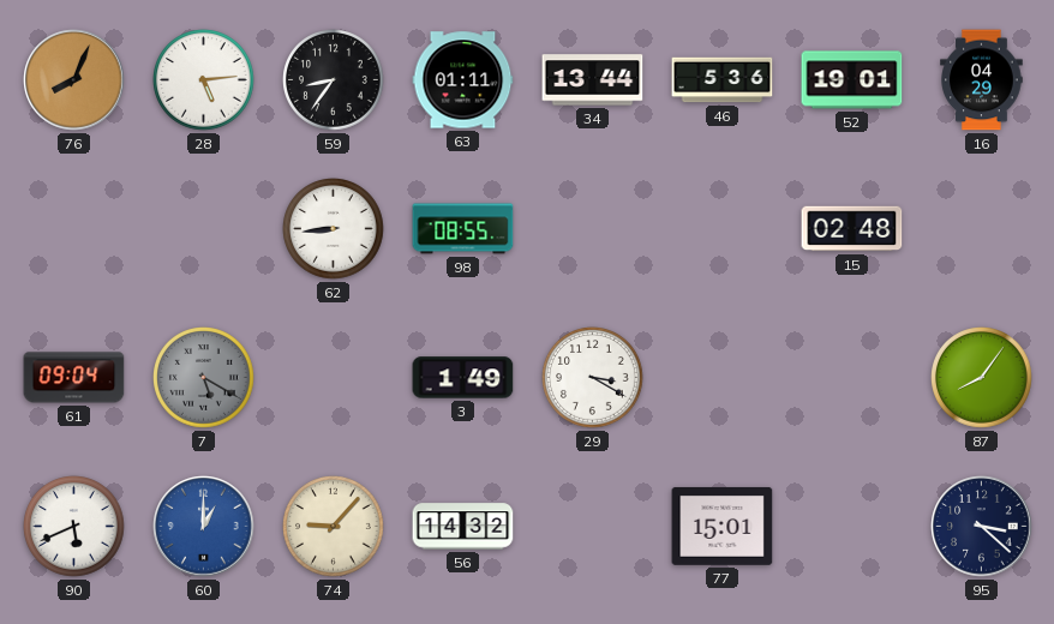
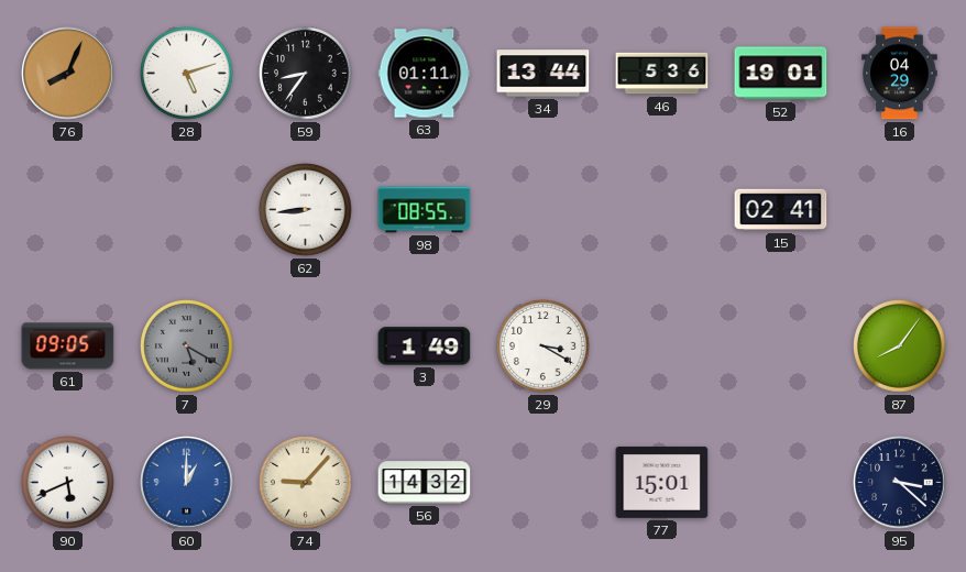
28: 5:14 -> 5:12
15: 02:48 -> 02:41
61: 09:04 -> 09:05
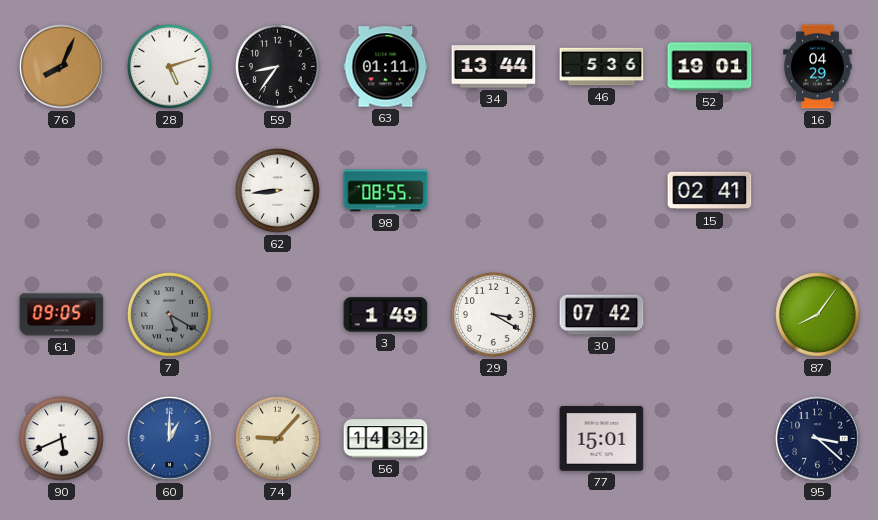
30: none -> 07:42
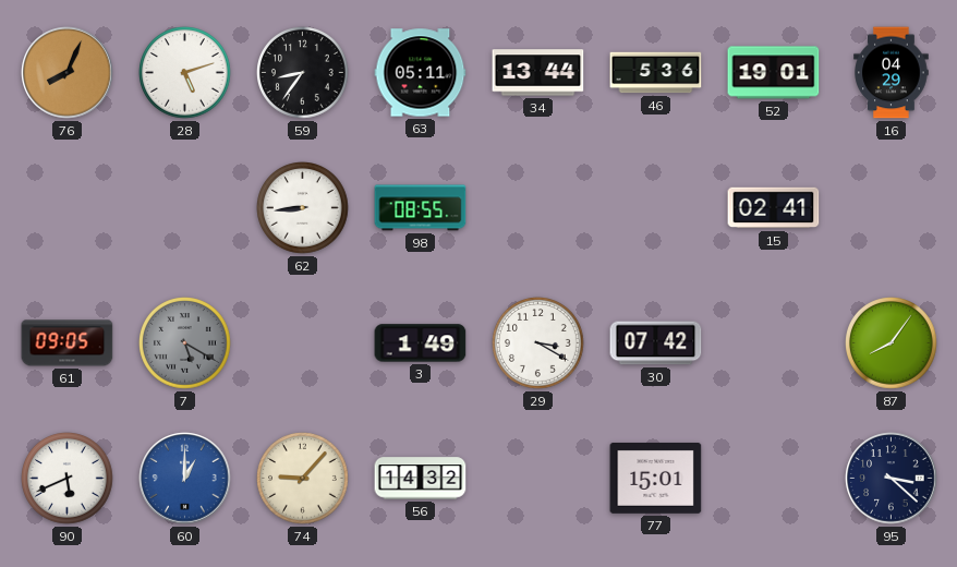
63: 01:11 -> 05:11
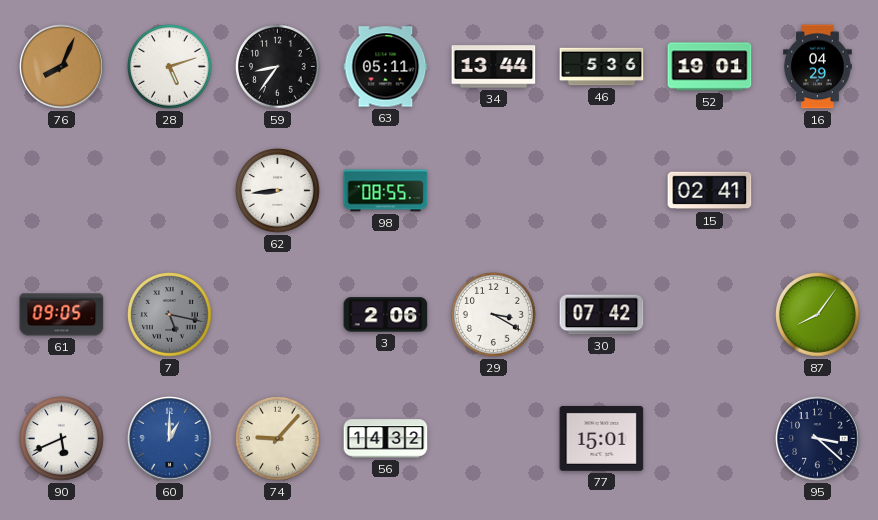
7: 5:20 -> 5:17
3: 1:49 -> 2:06
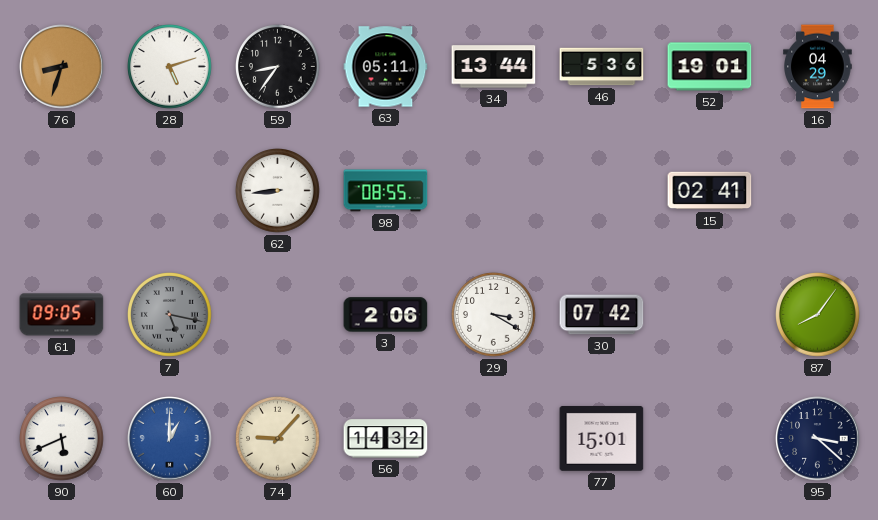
76: 8:04 -> 8:33
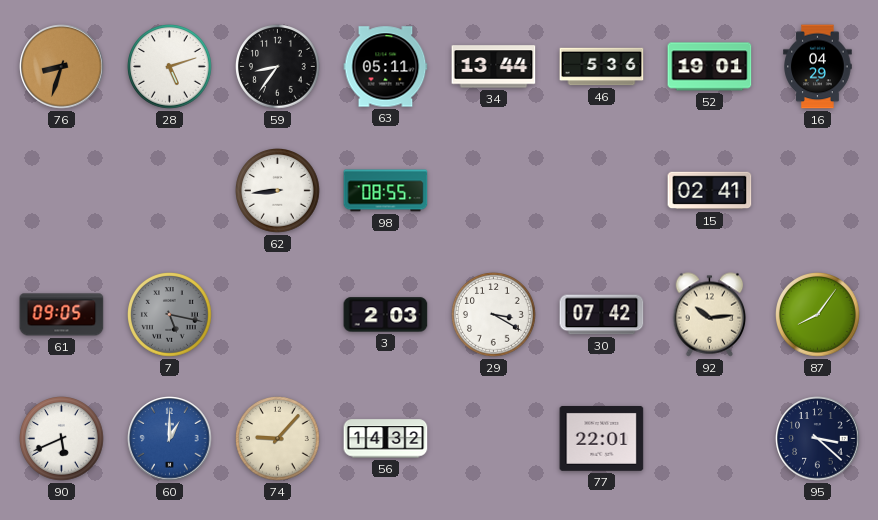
3: 2:06 -> 2:03
92: none -> 10:14
77: 15:01 -> 22:01
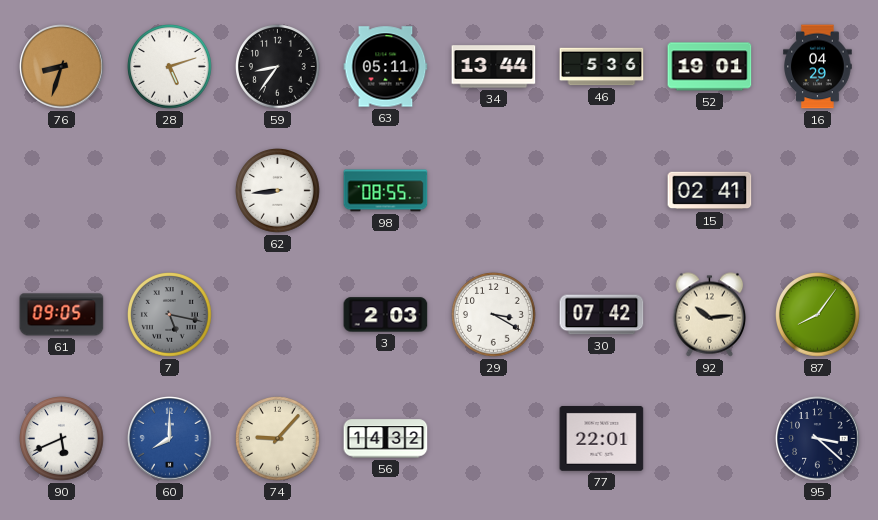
60: 1:00 -> 8:00
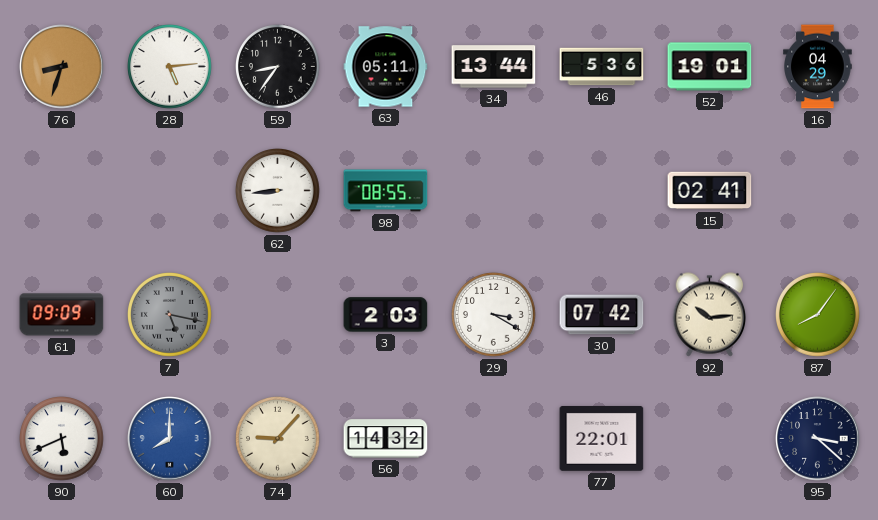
28: 5:12 -> 5:14
61: 09:05 -> 09:09
